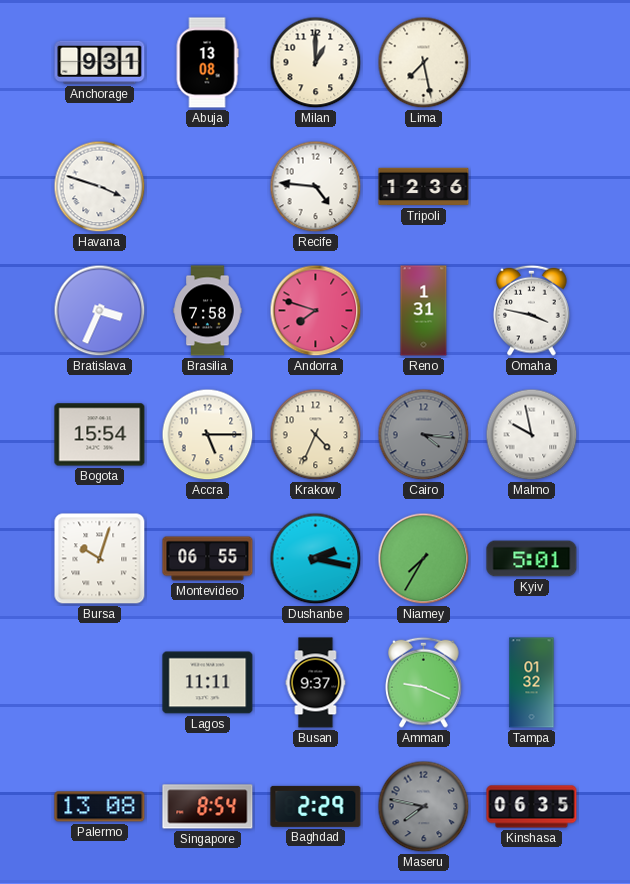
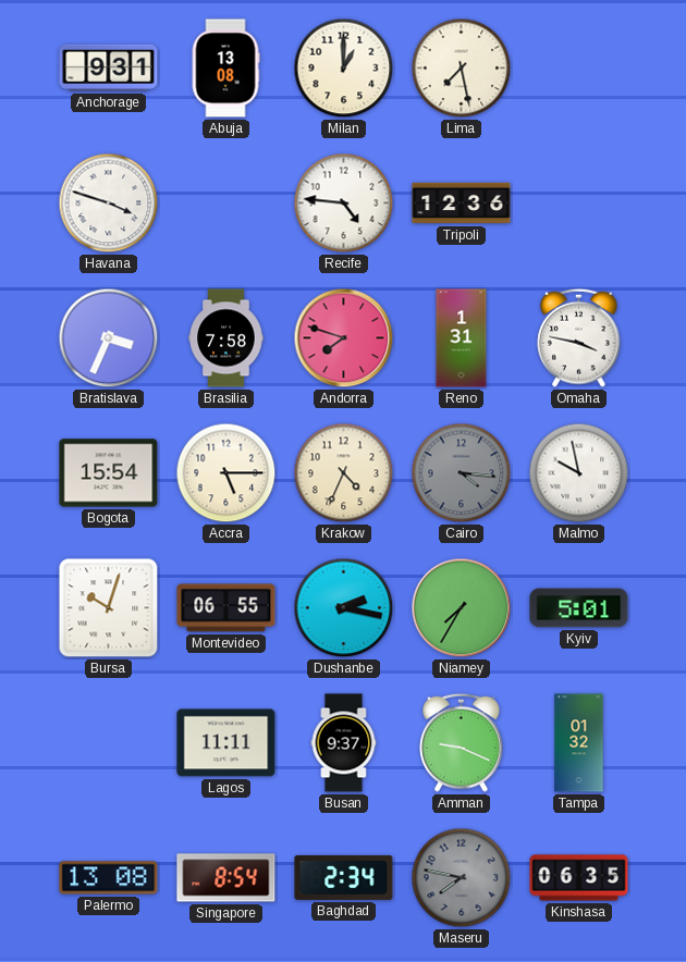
Baghdad: 2:29 -> 2:34
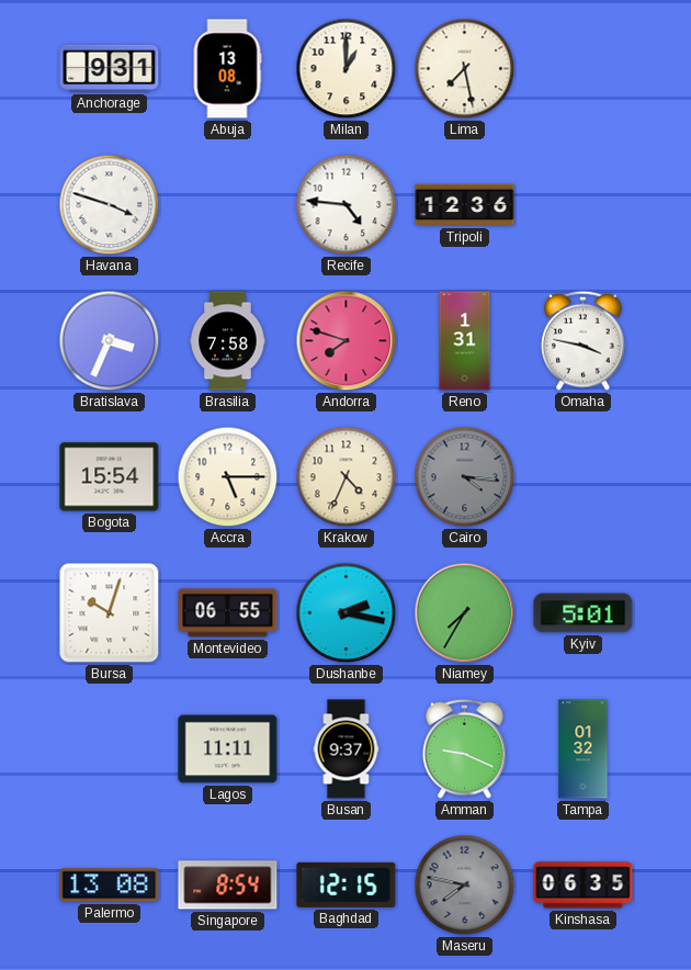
Malmo: 9:58 -> none
Baghdad: 2:34 -> 12:15
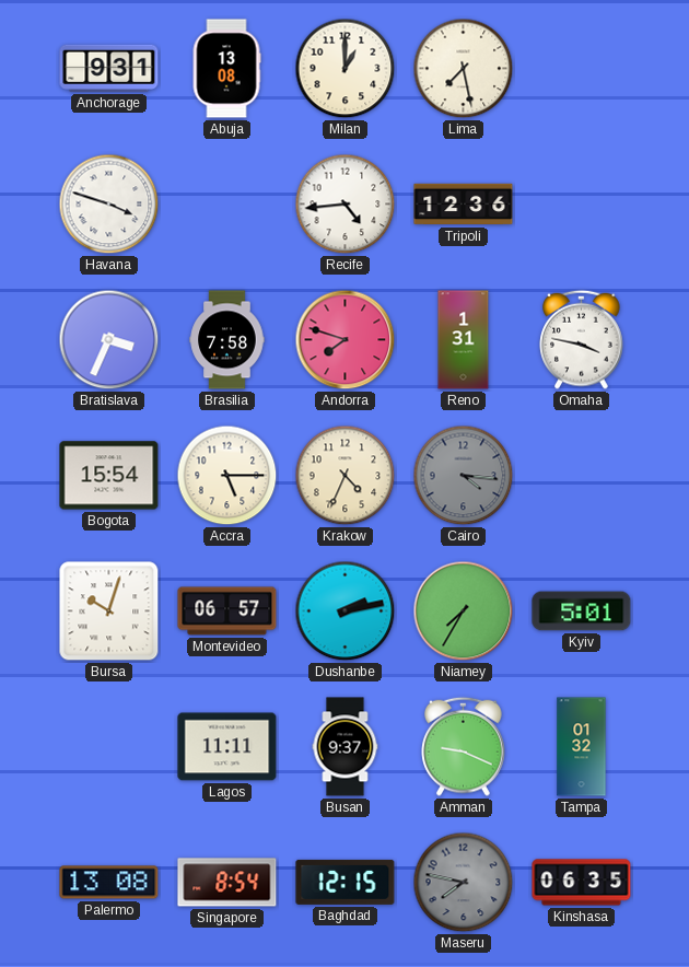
Recife: 4:46 -> 4:44
Montevideo: 06:55 -> 06:57
Dushanbe: 2:17 -> 2:13
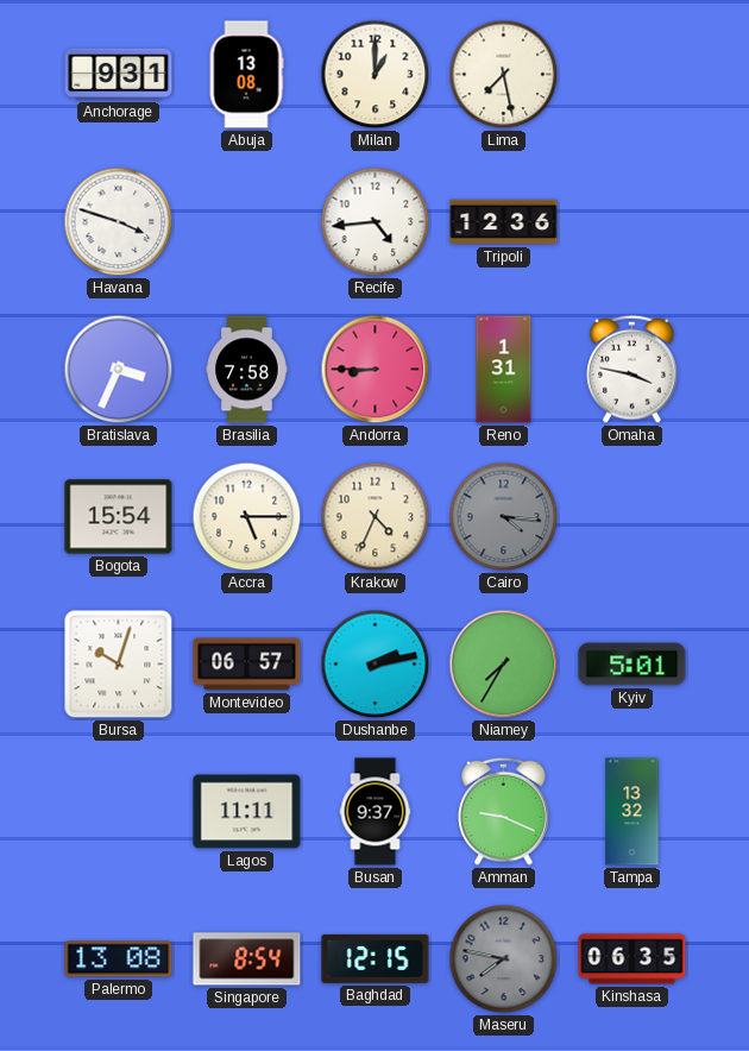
Andorra: 7:48 -> 8:45
Tampa: 01:32 -> 13:32
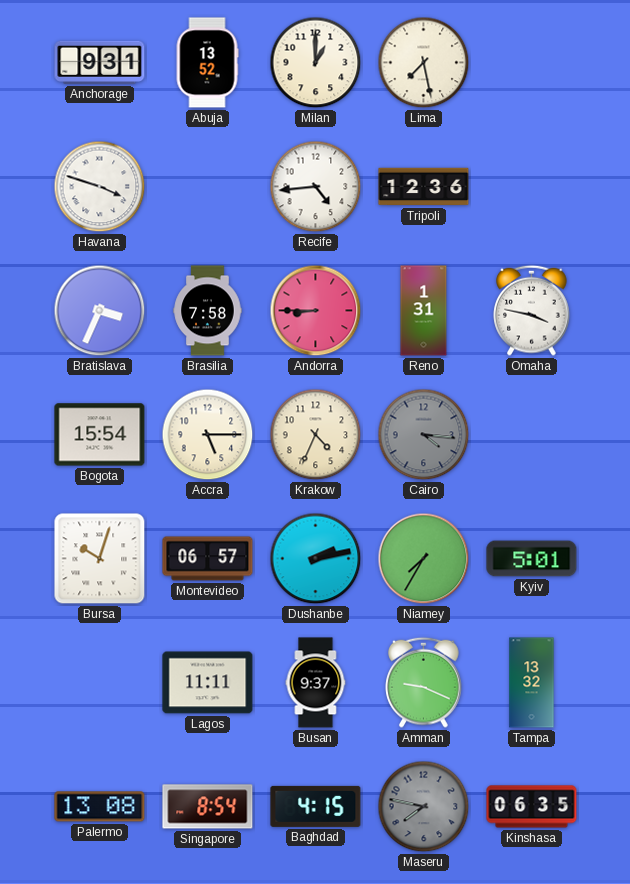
Abuja: 13:08 -> 13:52
Baghdad: 12:15 -> 4:15
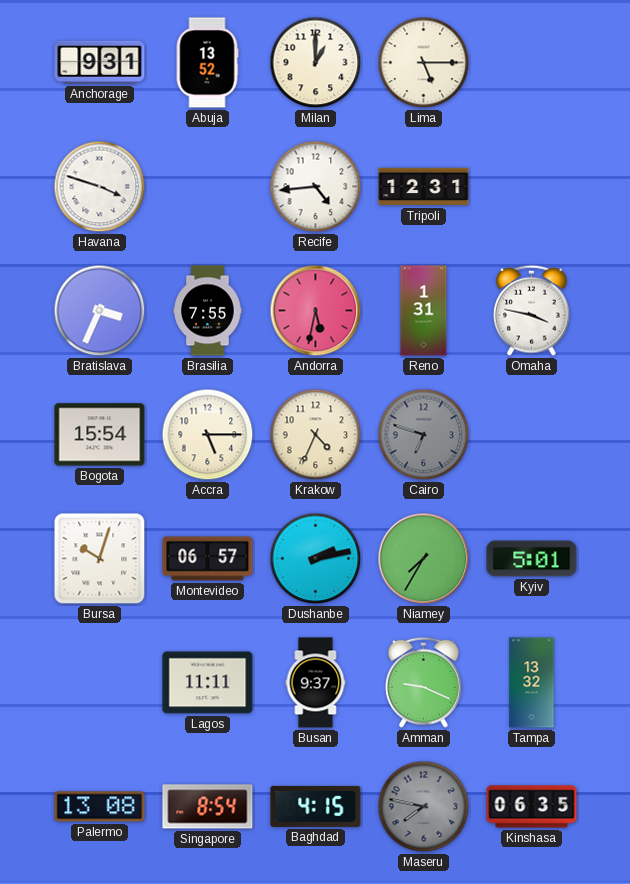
Lima: 7:28 -> 5:15
Tripoli: 12:36 -> 12:31
Brasilia: 7:58 -> 7:55
Andorra: 8:45 -> 5:32
Cairo: 4:16 -> 6:48
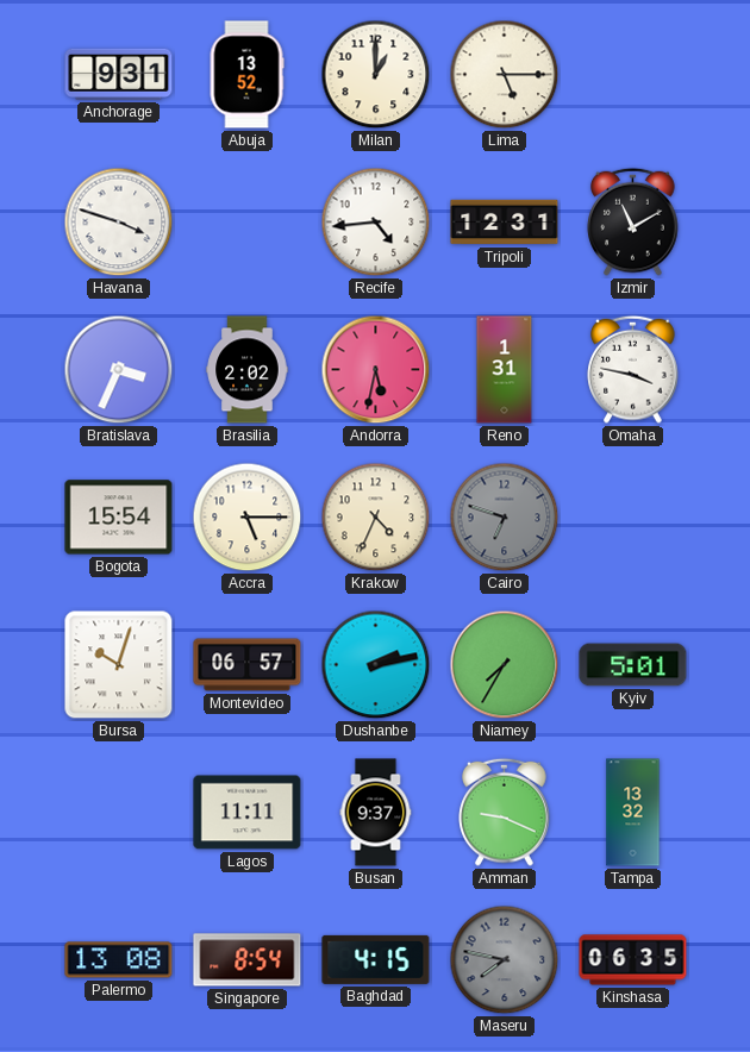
Izmir: none -> 11:10
Brasilia: 7:55 -> 2:02
